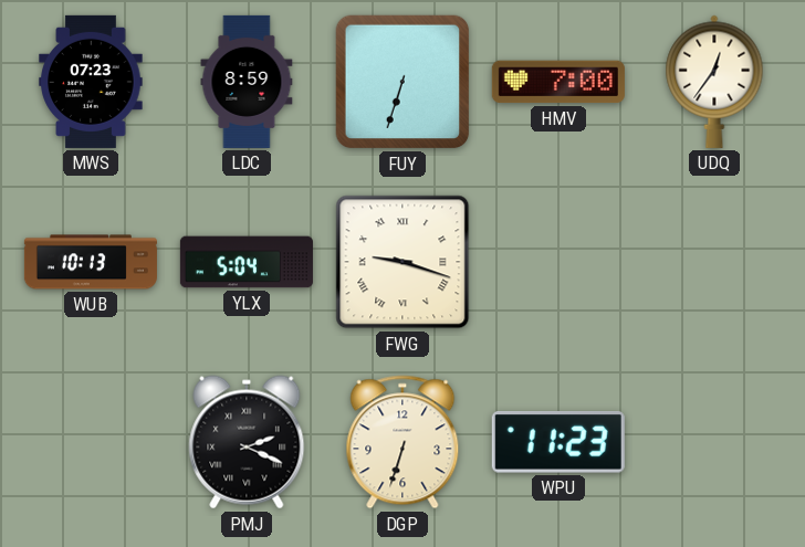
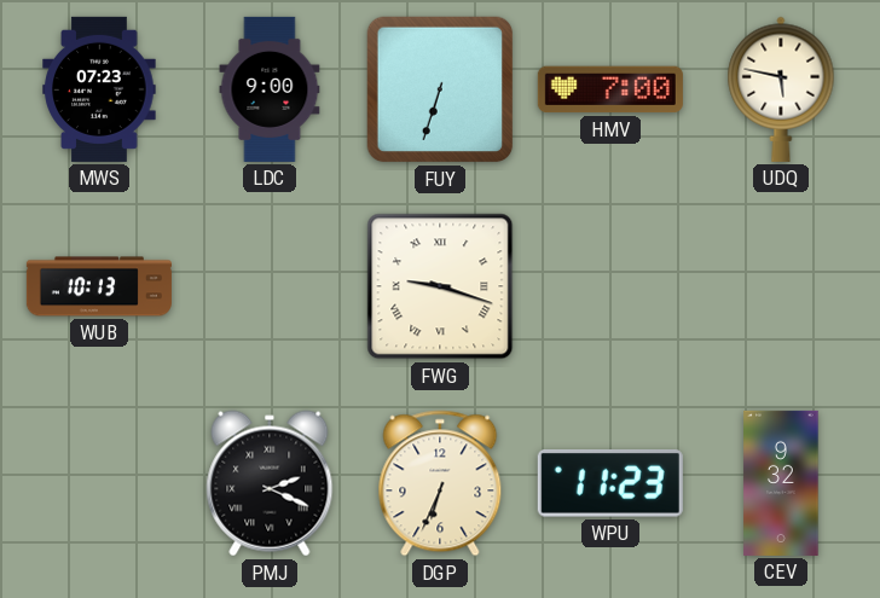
LDC: 8:59 -> 9:00
UDQ: 12:36 -> 5:47
YLX: 5:04 -> none
DGP: 6:33 -> 6:34
CEV: none -> 9:32
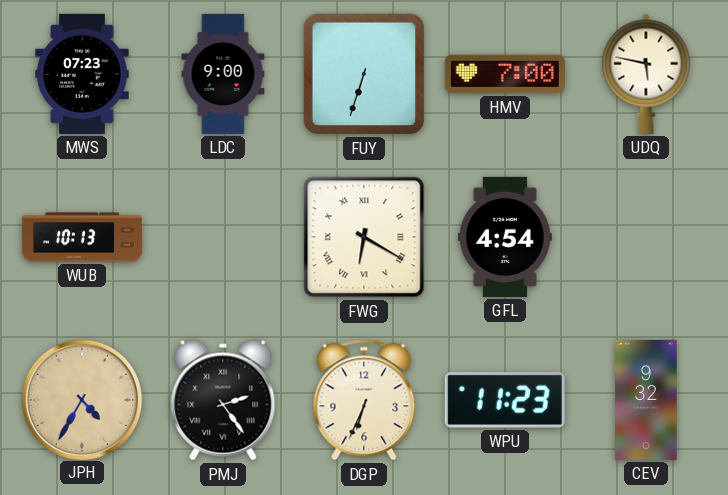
FWG: 9:18 -> 6:20
GFL: none -> 4:54
JPH: none -> 4:35
PMJ: 2:19 -> 2:24
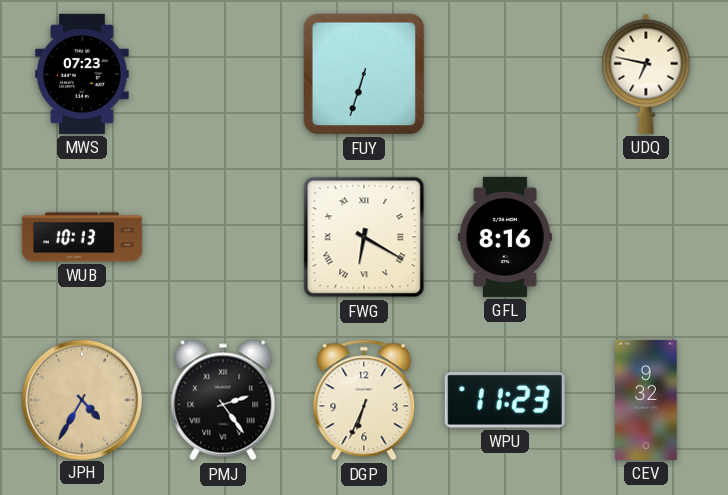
LDC: 9:00 -> none
HMV: 7:00 -> none
UDQ: 5:47 -> 6:47
GFL: 4:54 -> 8:16
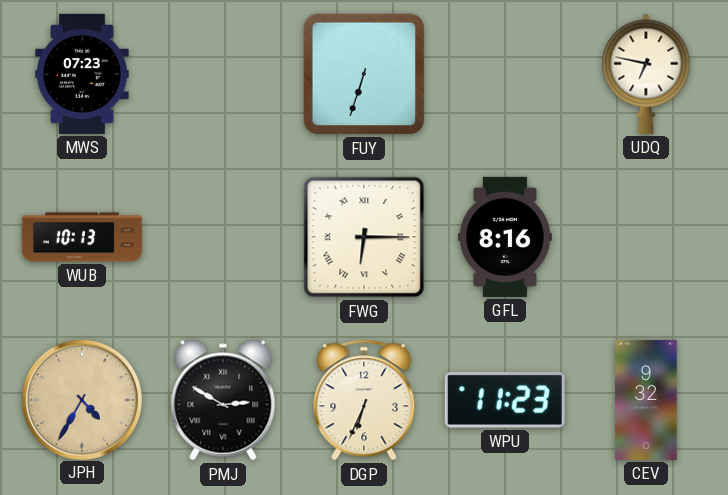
FWG: 6:20 -> 6:15
PMJ: 2:24 -> 2:50
